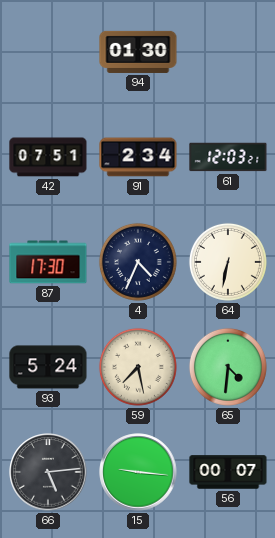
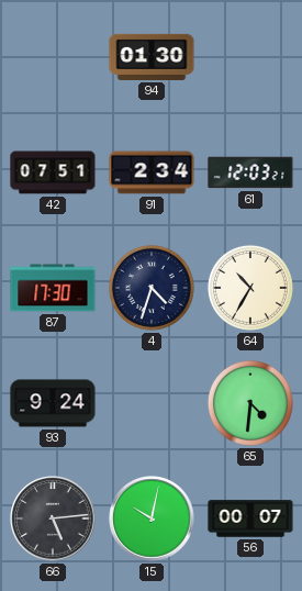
4: 4:34 -> 4:33
64: 6:32 -> 10:35
93: 5:24 -> 9:24
59: 7:28 -> none
15: 9:16 -> 10:02
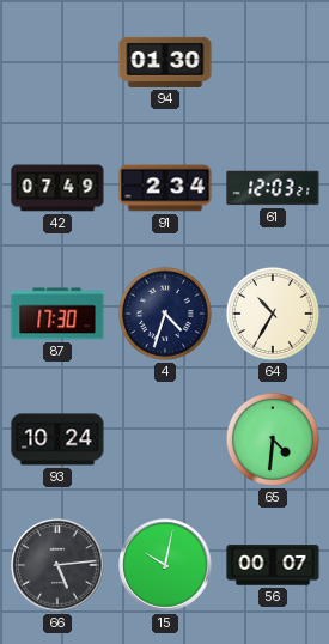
42: 07:51 -> 07:49
93: 9:24 -> 10:24
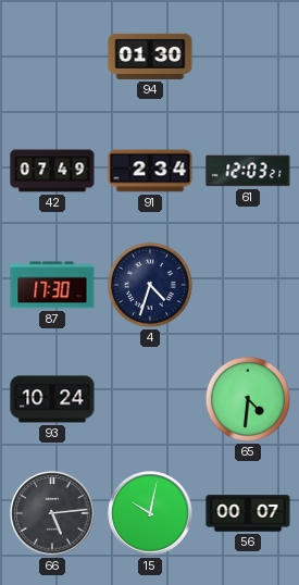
64: 10:35 -> none
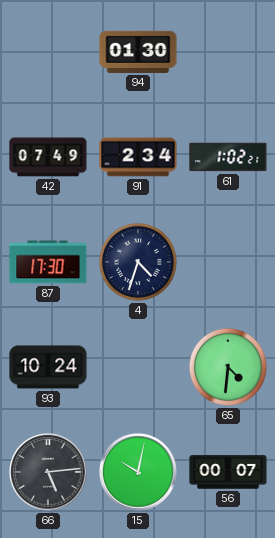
61: 12:03 -> 1:02
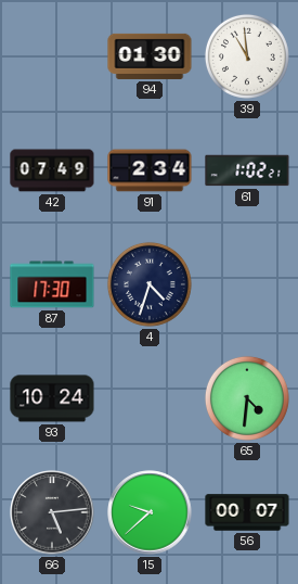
39: none -> 10:59
15: 10:02 -> 9:38
